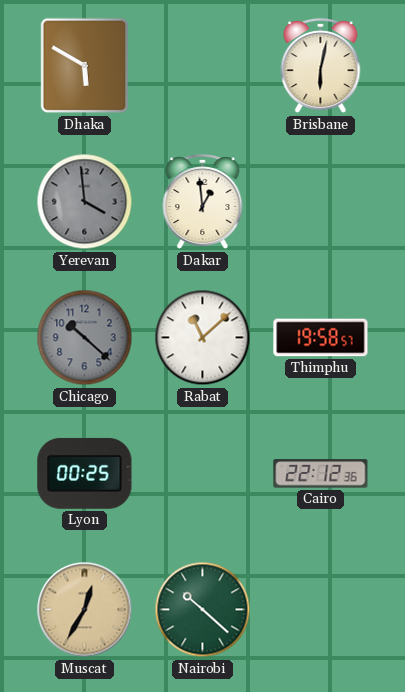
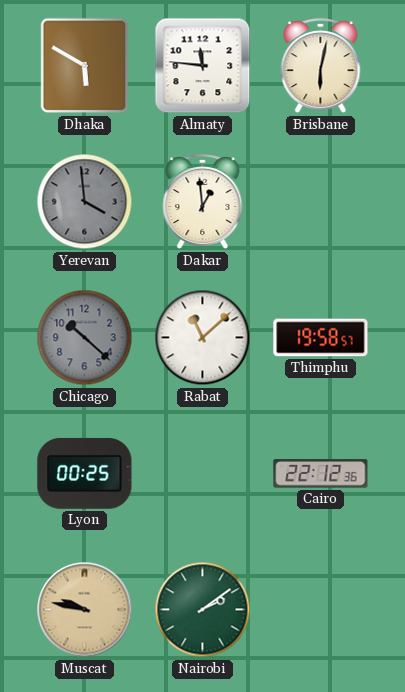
Almaty: none -> 11:46
Muscat: 12:35 -> 9:47
Nairobi: 10:22 -> 2:09
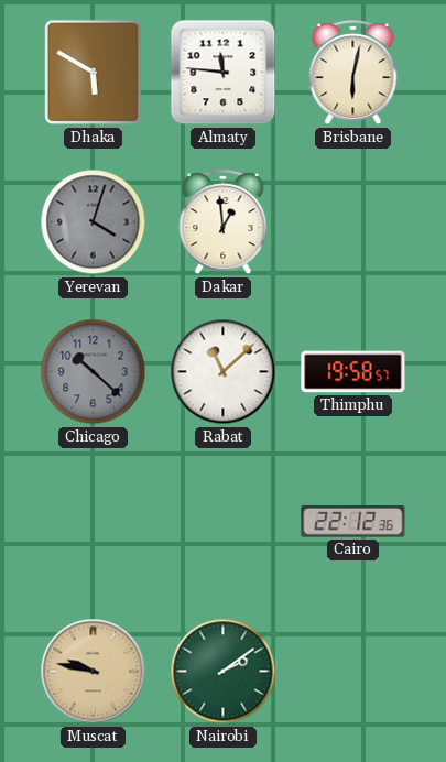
Yerevan: 3:59 -> 4:03
Lyon: 00:25 -> none
